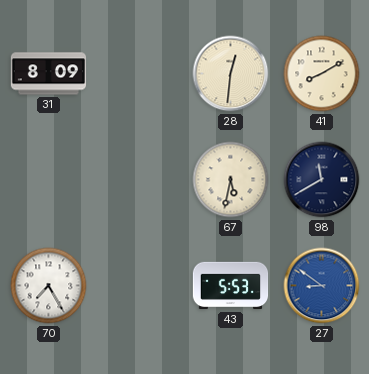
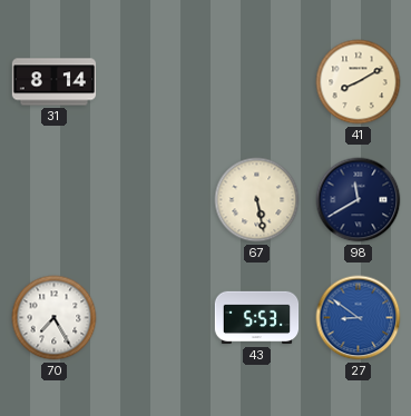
31: 8:09 -> 8:14
28: 12:31 -> none
67: 5:32 -> 5:28
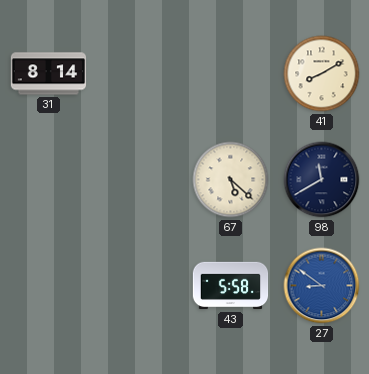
67: 5:28 -> 5:22
70: 7:25 -> none
43: 5:53 -> 5:58
